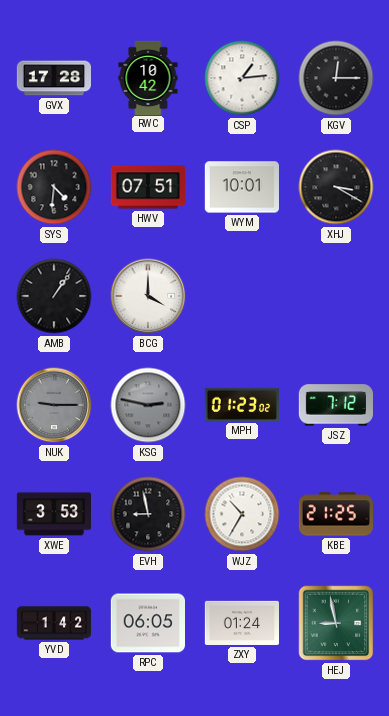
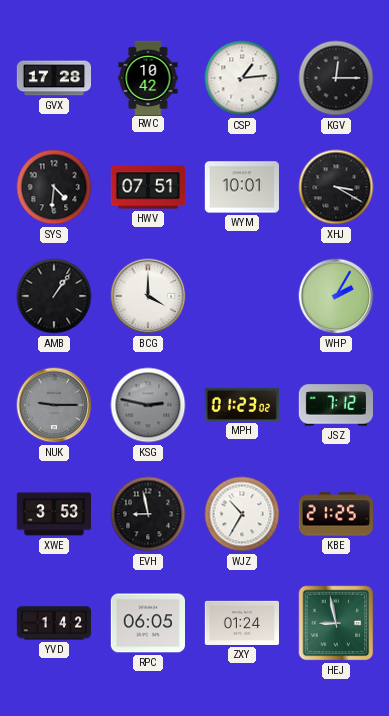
WHP: none -> 2:05
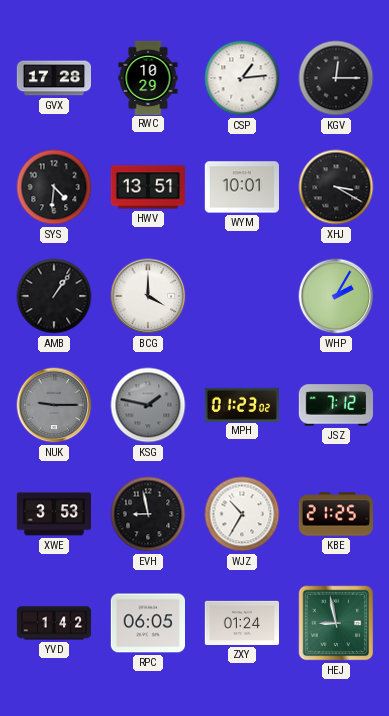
RWC: 10:42 -> 10:29
HWV: 07:51 -> 13:51
KSG: 2:47 -> 1:47
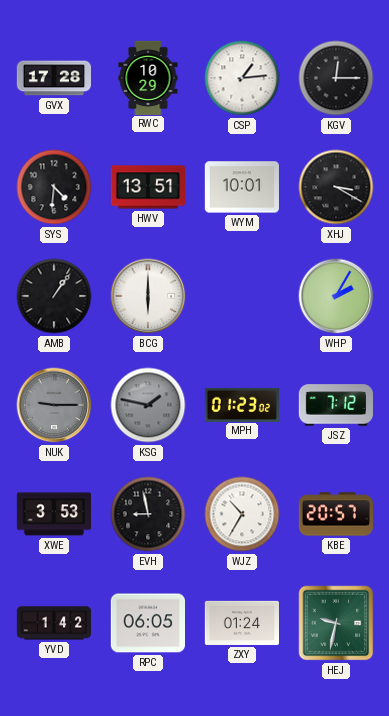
BCG: 4:00 -> 6:00
KBE: 21:25 -> 20:57
HEJ: 8:58 -> 9:32
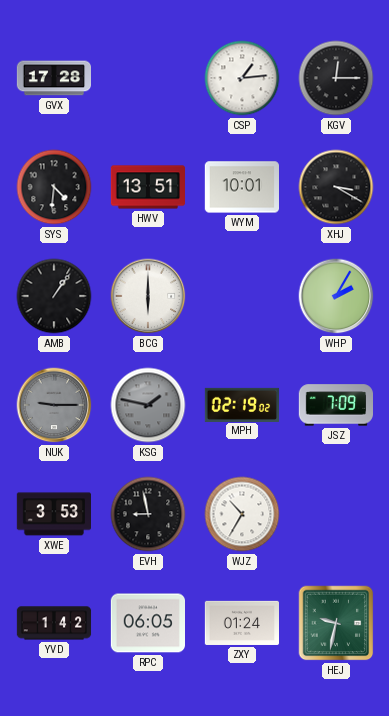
RWC: 10:29 -> none
MPH: 01:23 -> 02:19
JSZ: 7:12 -> 7:09
KBE: 20:57 -> none
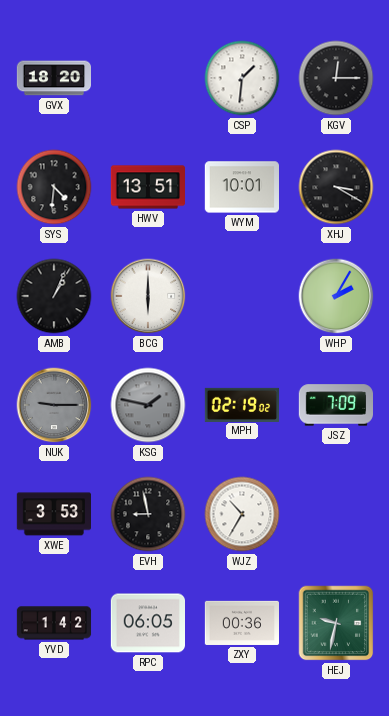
GVX: 17:28 -> 18:20
CSP: 1:14 -> 1:31
AMB: 1:06 -> 1:04
ZXY: 01:24 -> 00:36
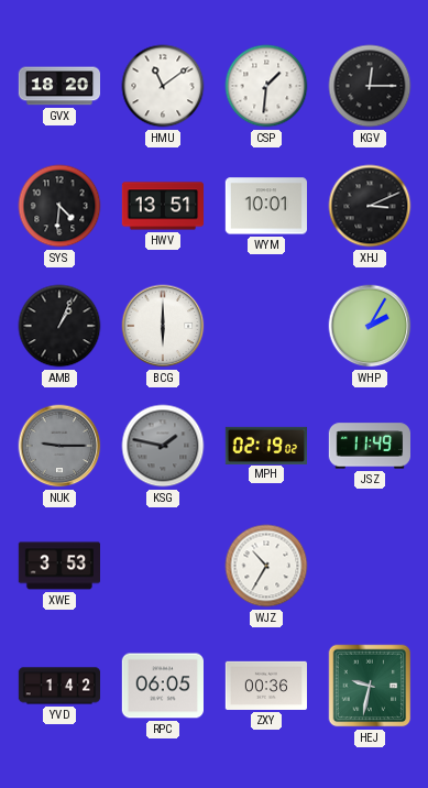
HMU: none -> 11:09
XHJ: 3:20 -> 3:11
JSZ: 7:09 -> 11:49
EVH: 8:58 -> none
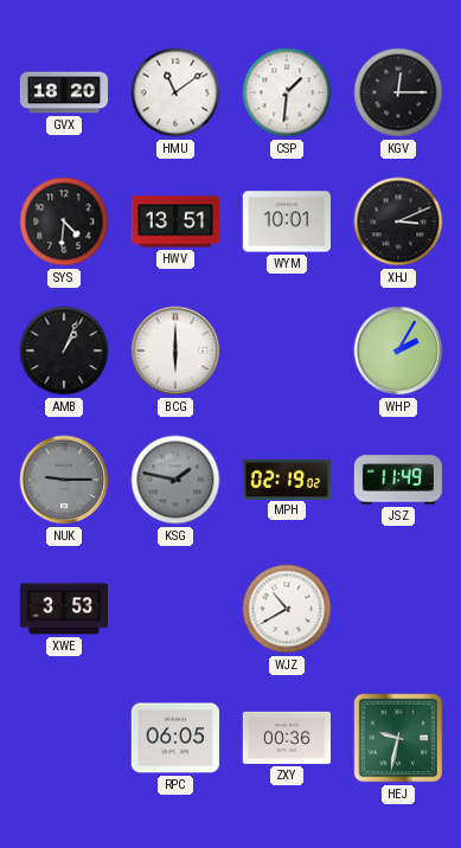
WJZ: 10:35 -> 10:40
YVD: 1:42 -> none
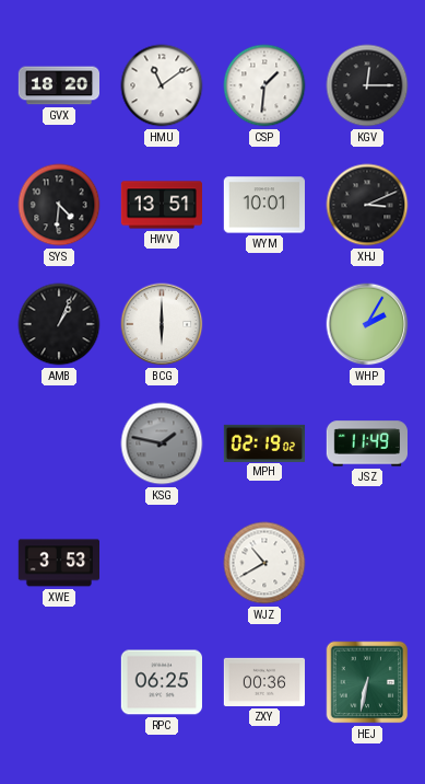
NUK: 9:15 -> none
RPC: 06:05 -> 06:25
HEJ: 9:32 -> 6:32
